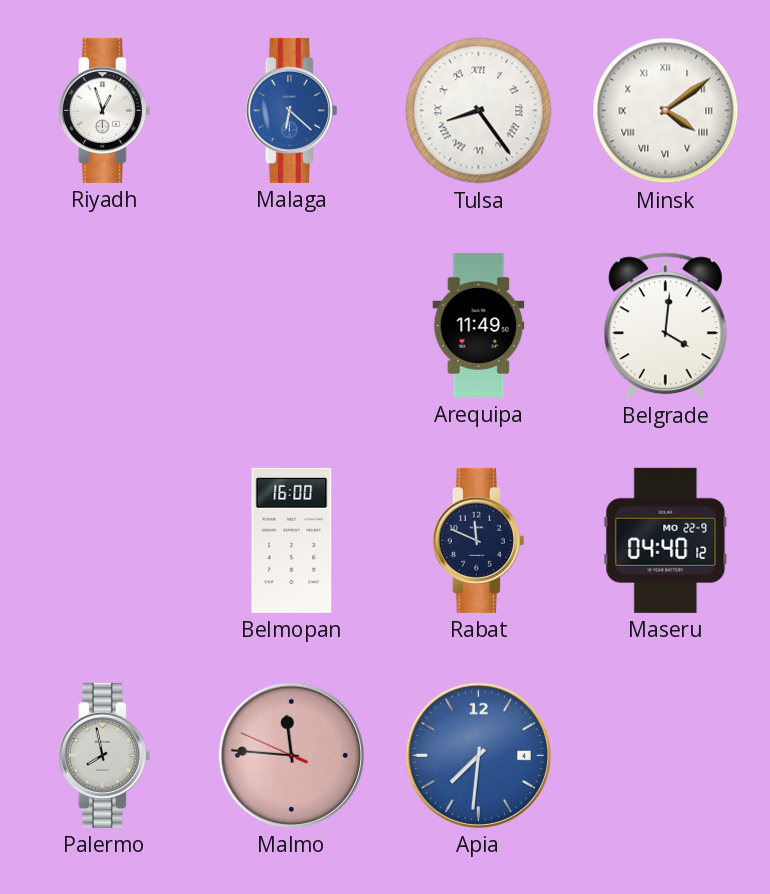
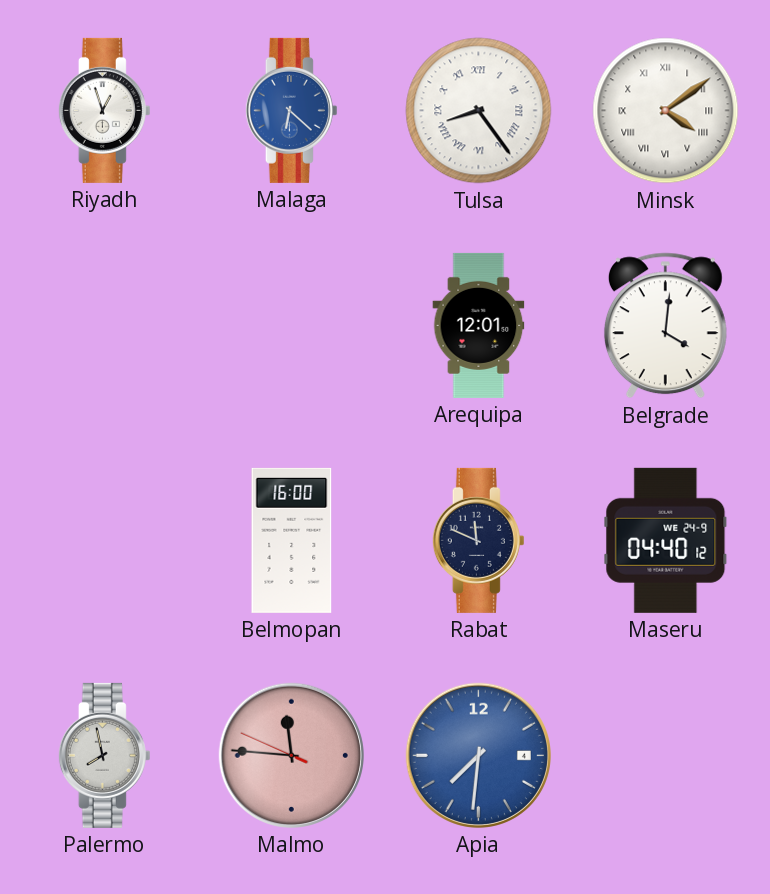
Arequipa: 11:49 -> 12:01
Maseru date: MO 22-9 -> WE 24-9
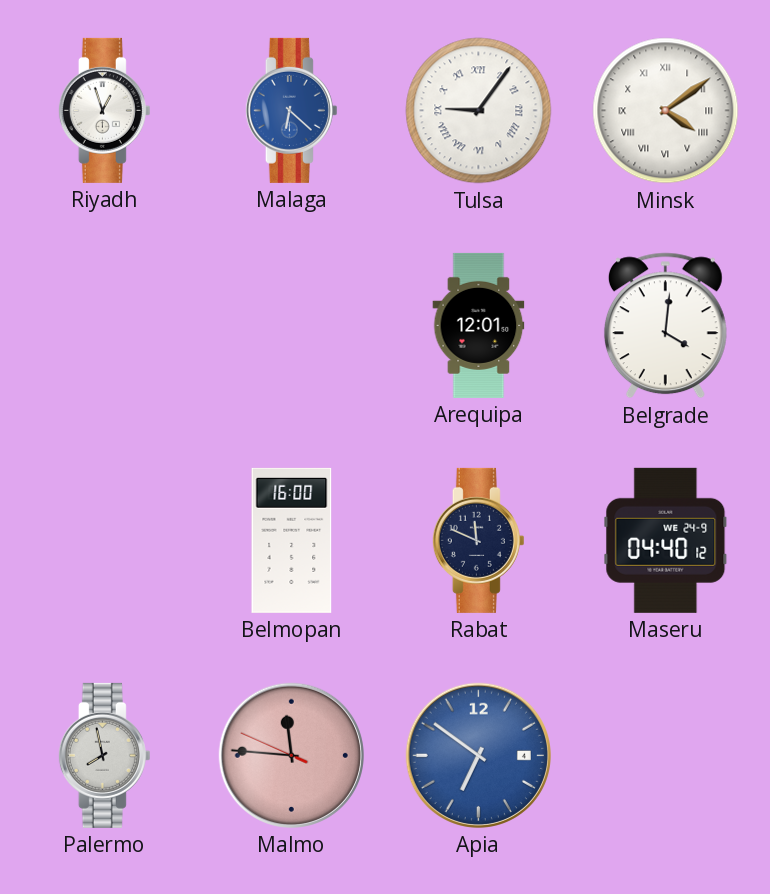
Tulsa: 8:24 -> 9:06
Apia: 7:31 -> 6:51
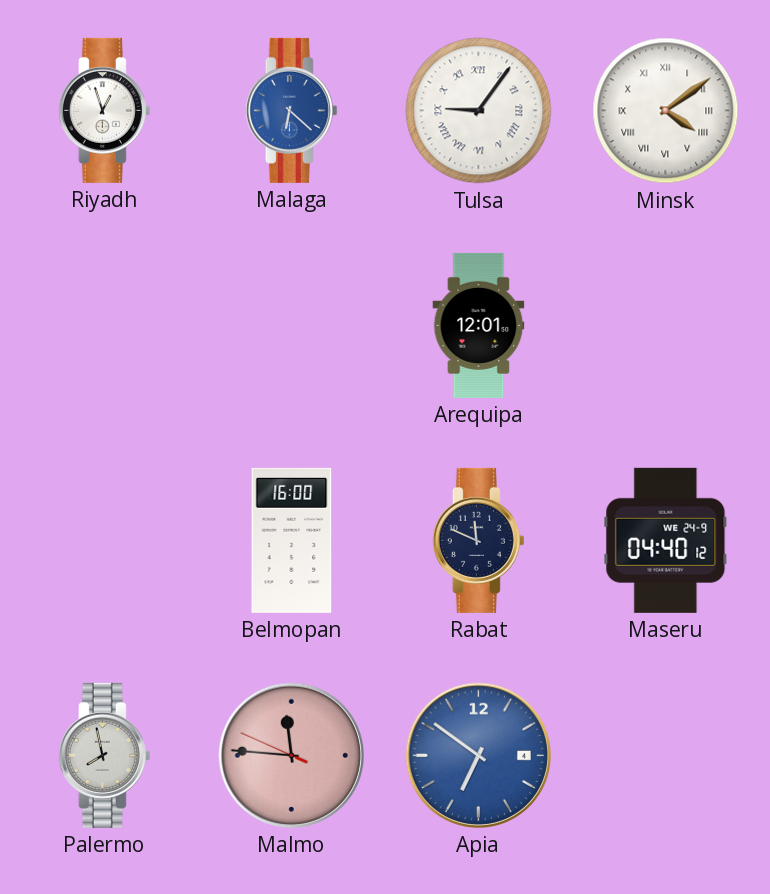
Belgrade: 4:01 -> none
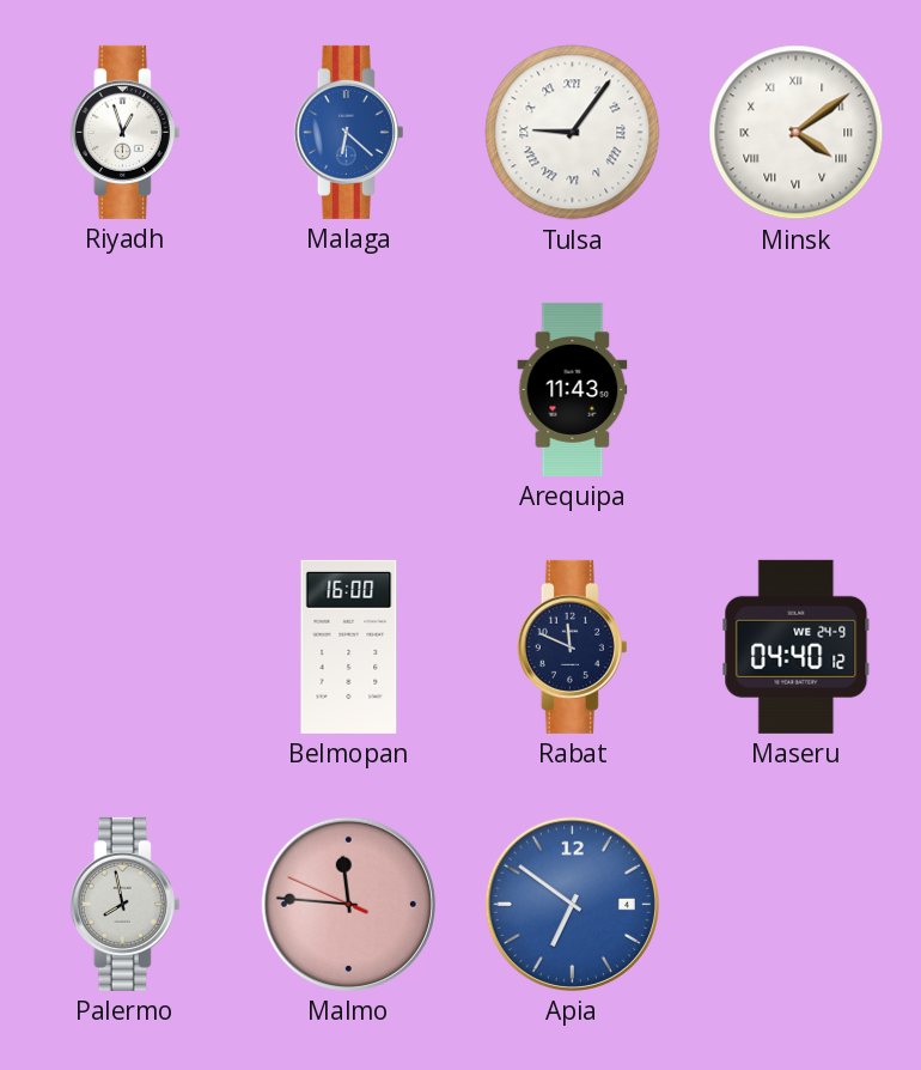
Arequipa: 12:01 -> 11:43
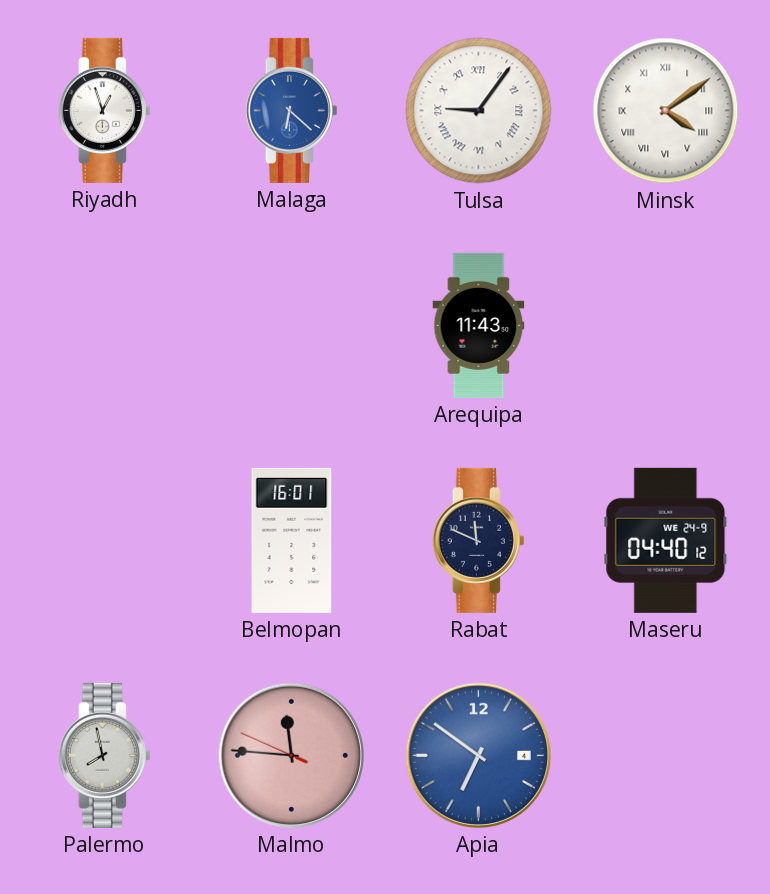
Belmopan: 16:00 -> 16:01
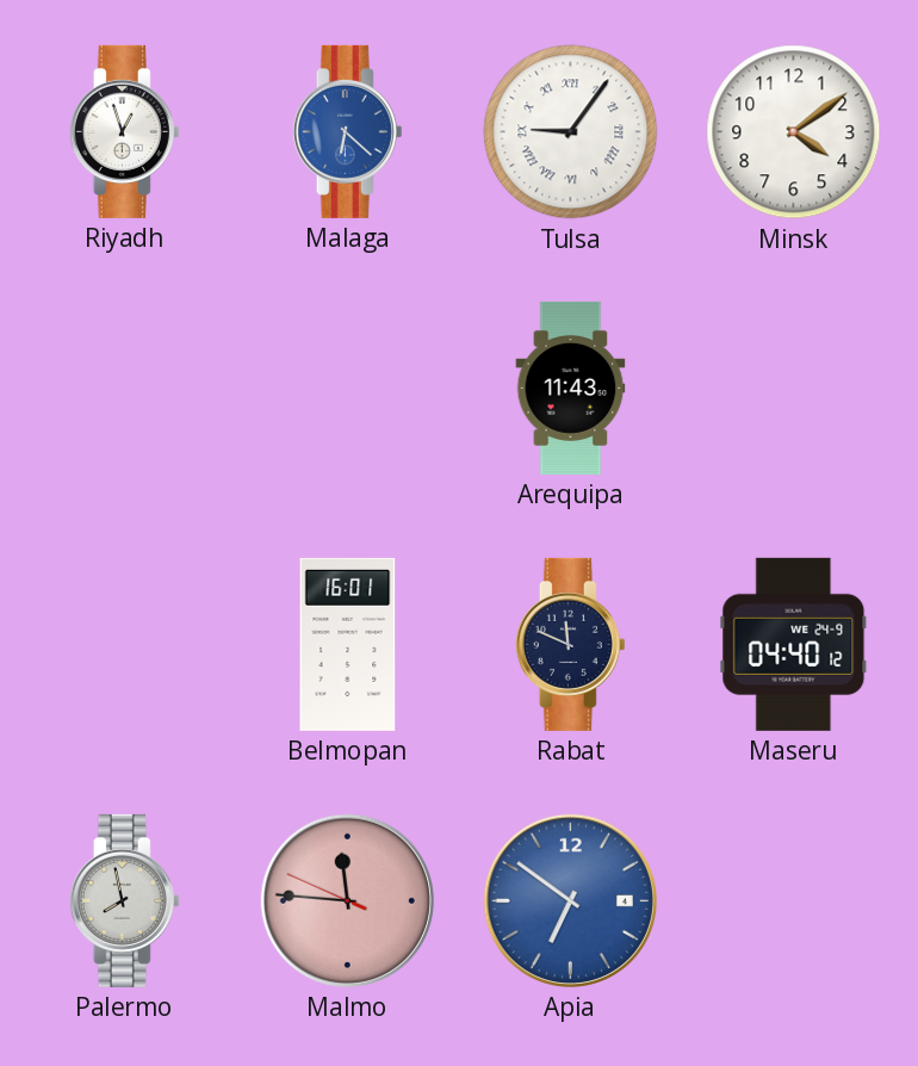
Minsk numerals: Roman -> Arabic
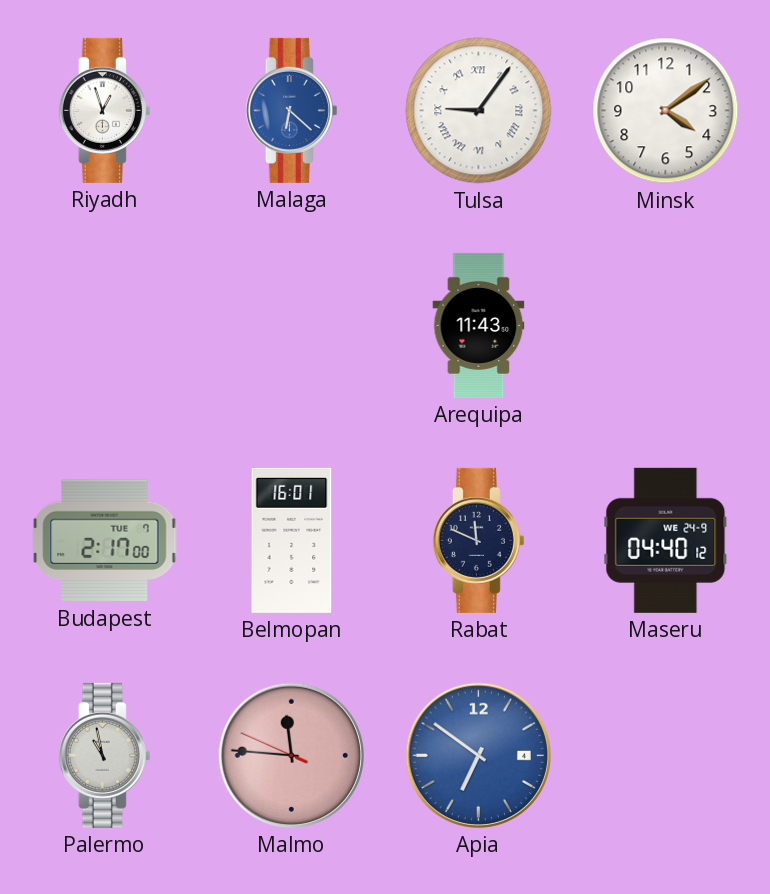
Budapest: none -> 2:17
Palermo: 7:58 -> 10:58
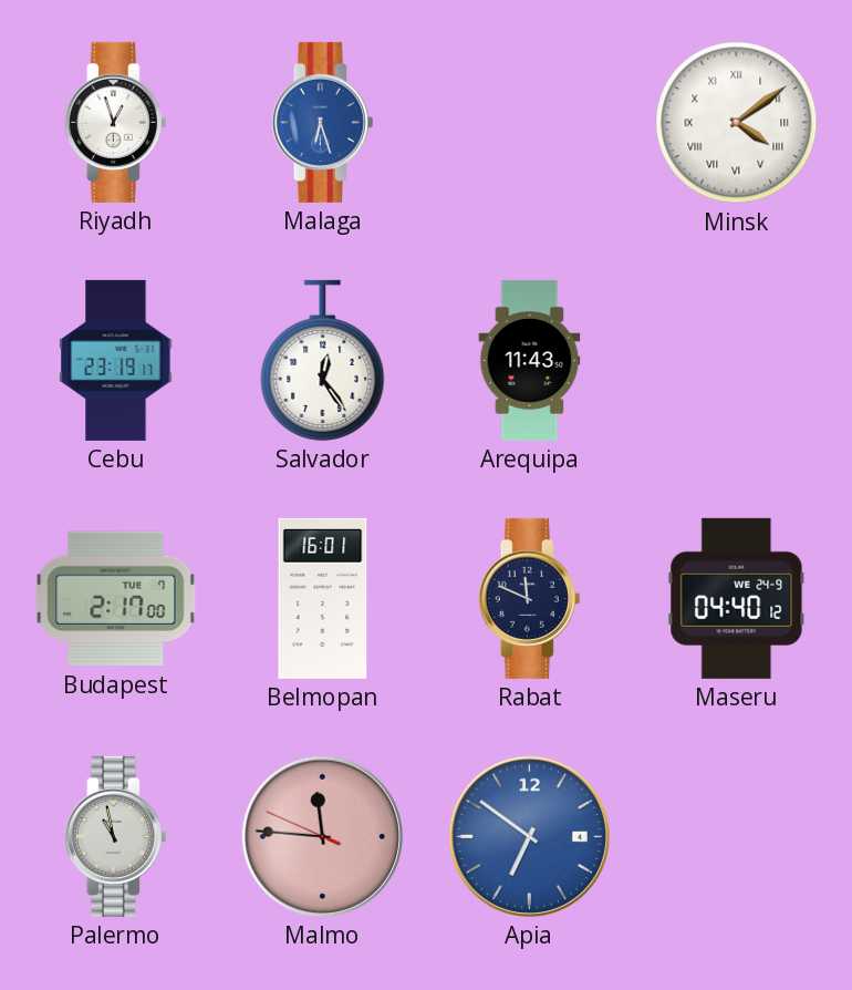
Malaga: 6:22 -> 6:27
Tulsa: 9:06 -> none
Minsk numerals: Arabic -> Roman
Cebu: none -> 23:19
Salvador: none -> 12:24
